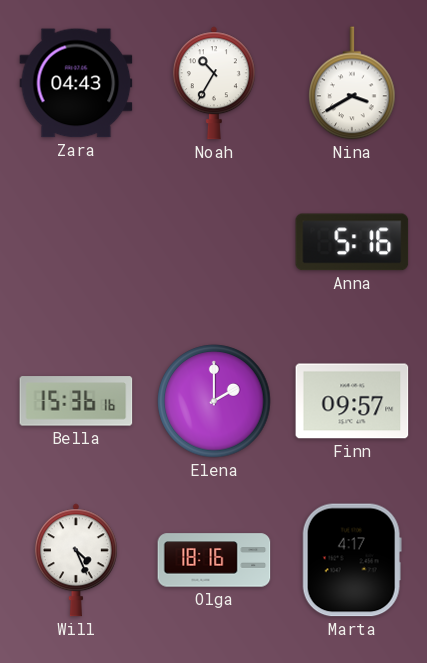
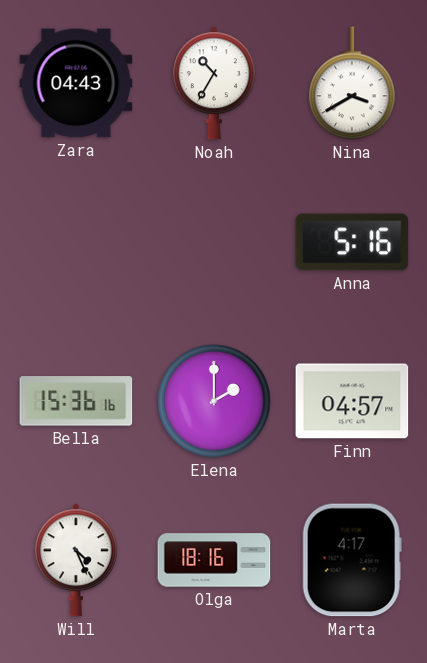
Finn: 09:57 -> 04:57
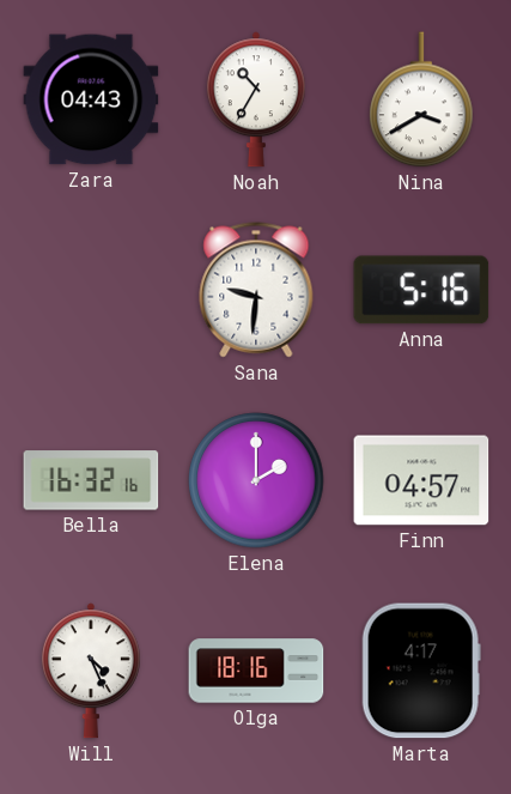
Sana: none -> 9:31
Bella: 15:36 -> 16:32
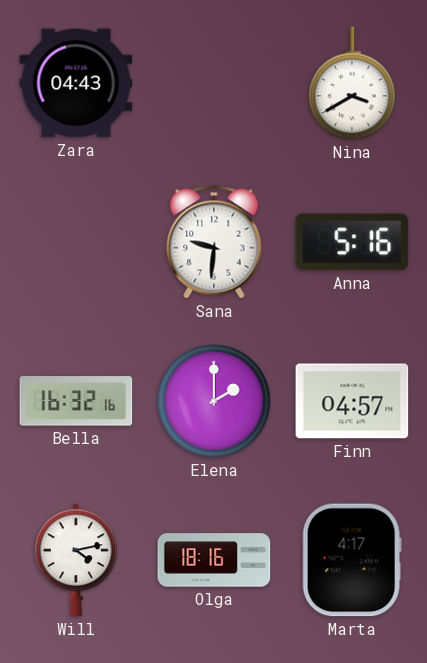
Noah: 10:35 -> none
Will: 4:26 -> 4:13
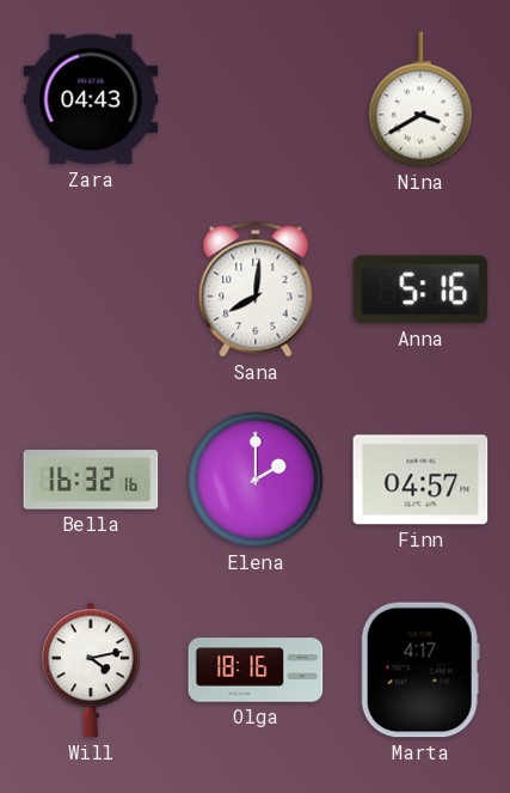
Sana: 9:31 -> 8:01
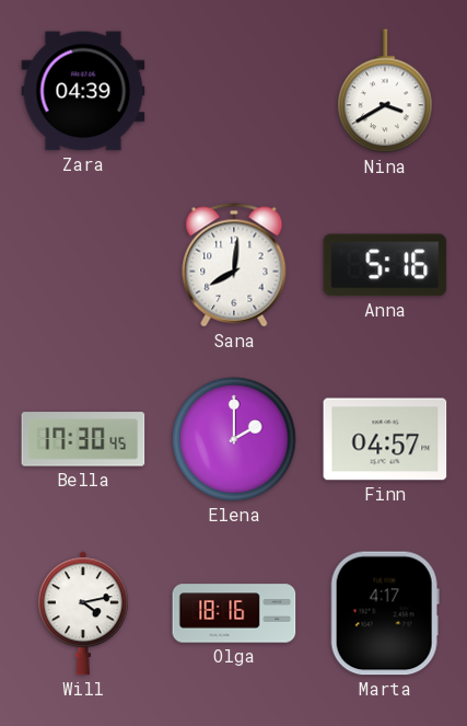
Zara: 04:43 -> 04:39
Bella: 16:32 -> 17:30
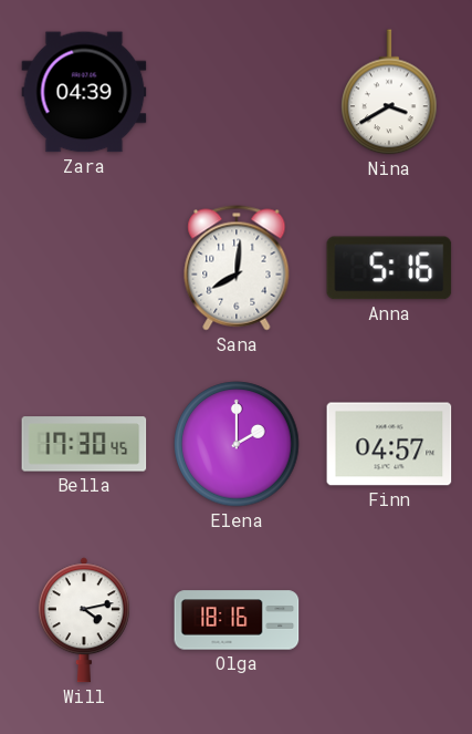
Marta: 4:17 -> none
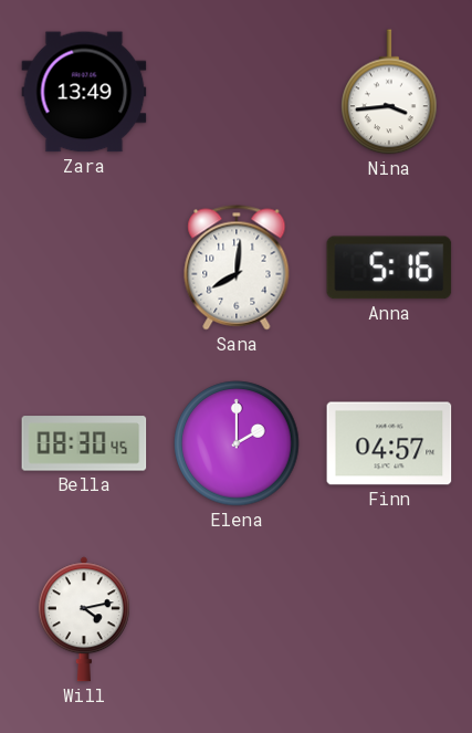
Zara: 04:39 -> 13:49
Nina: 3:40 -> 3:44
Bella: 17:30 -> 08:30
Olga: 18:16 -> none
